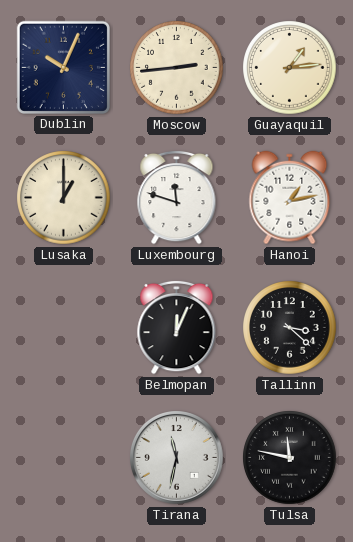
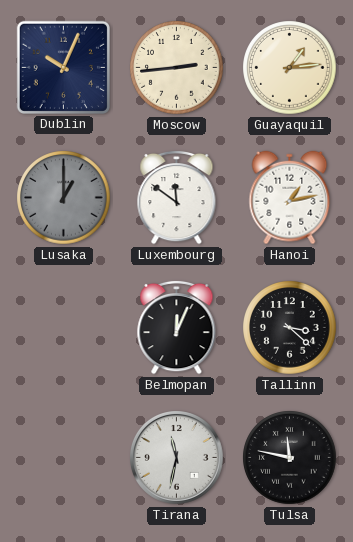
Lusaka dial: cream -> grey
Luxembourg: 11:48 -> 11:51
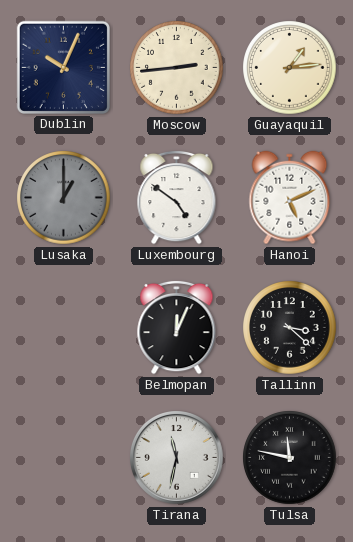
Luxembourg: 11:51 -> 4:51
Hanoi: 1:13 -> 5:11
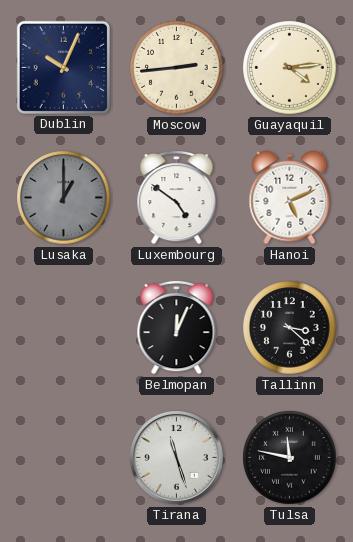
Guayaquil: 1:14 -> 4:14
Tirana: 11:32 -> 11:27
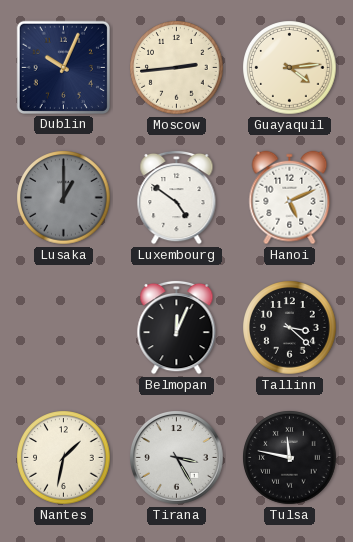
Nantes: none -> 1:32
Tirana: 11:27 -> 3:25
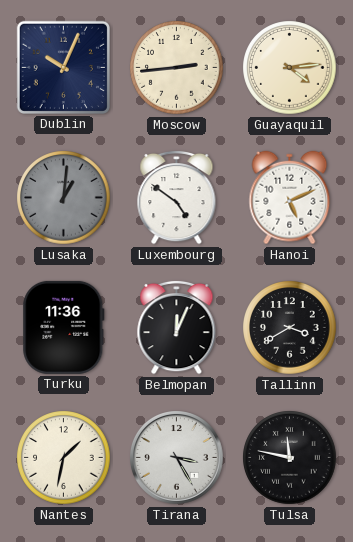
Lusaka: 1:00 -> 1:01
Turku: none -> 11:36
Tallinn: 3:22 -> 3:40
